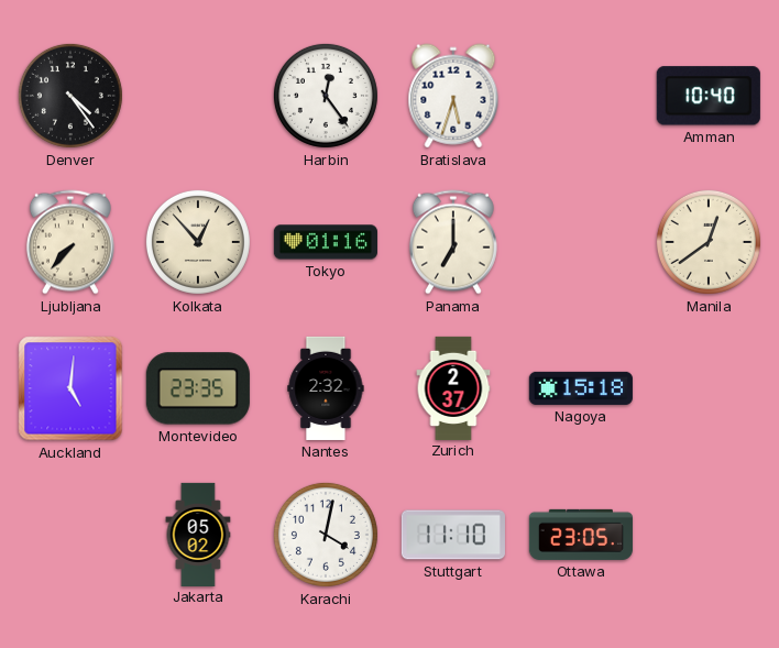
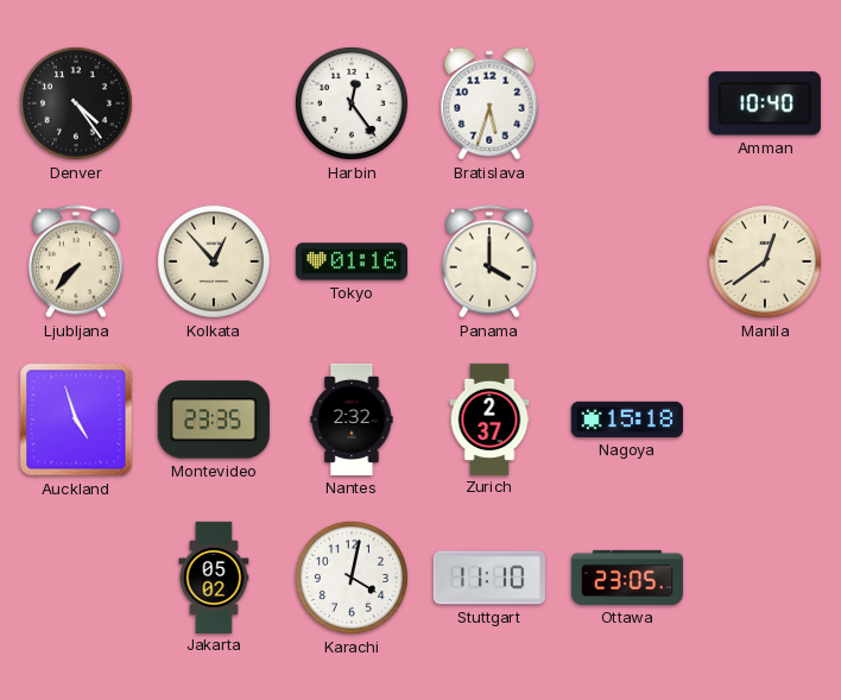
Panama: 7:00 -> 4:00
Auckland: 5:01 -> 4:57
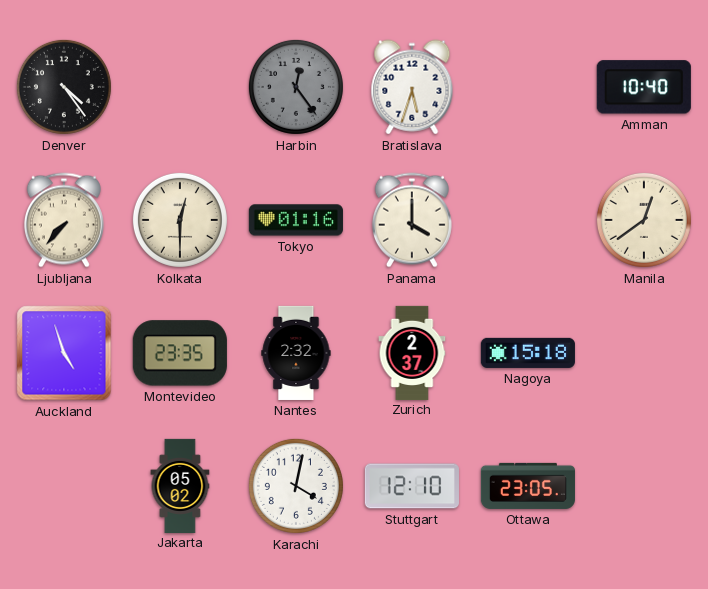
Harbin dial: white -> grey
Kolkata: 12:53 -> 12:30
Stuttgart: 11:10 -> 12:10
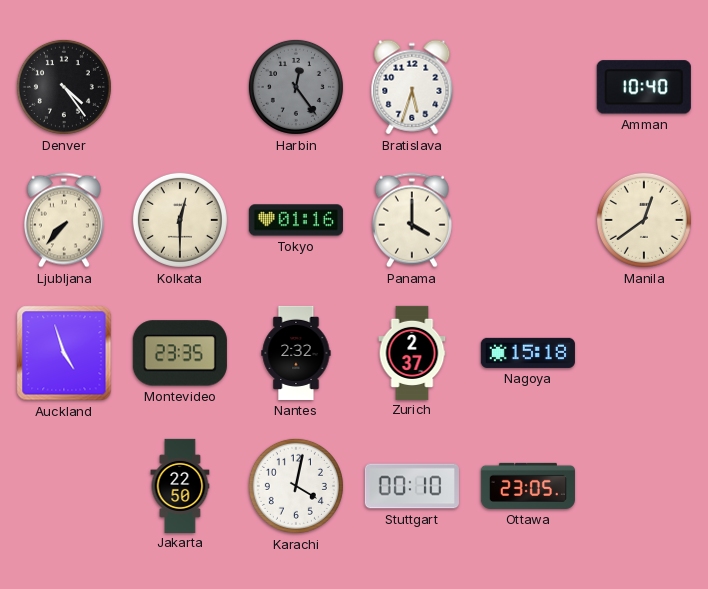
Jakarta: 05:02 -> 22:50
Stuttgart: 12:10 -> 00:10
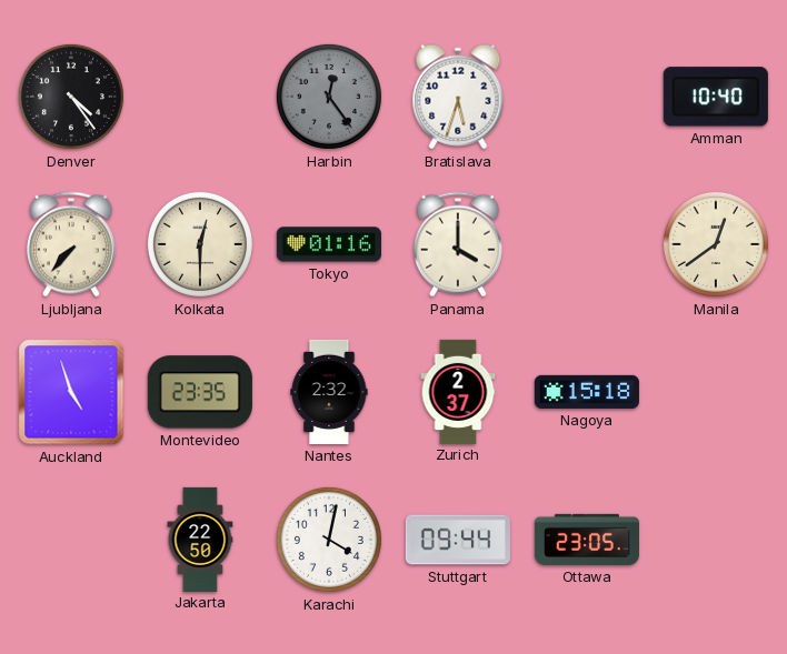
Stuttgart: 00:10 -> 09:44
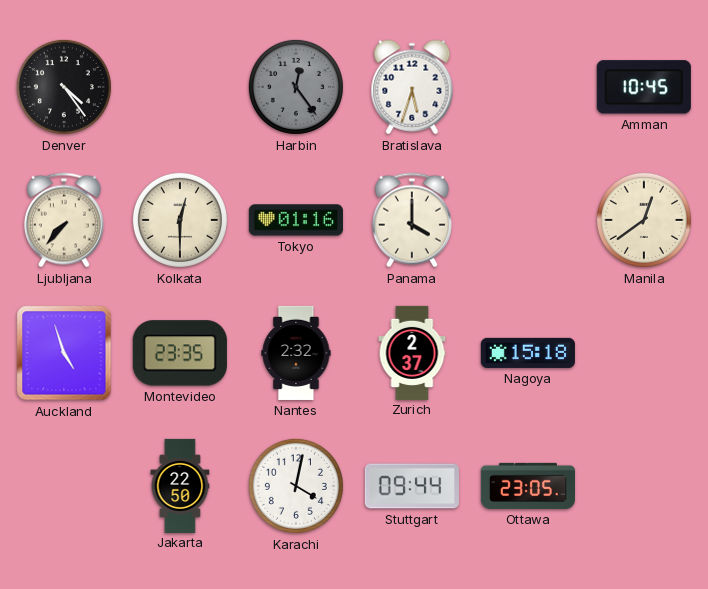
Amman: 10:40 -> 10:45
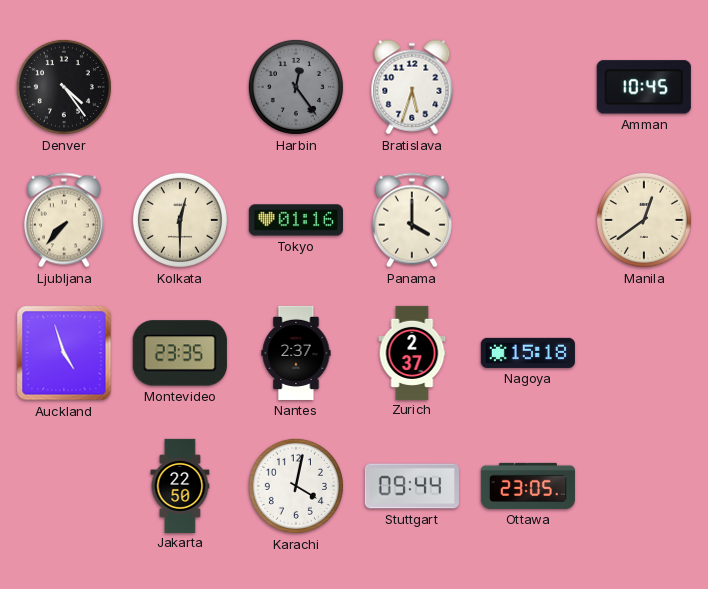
Nantes: 2:32 -> 2:37
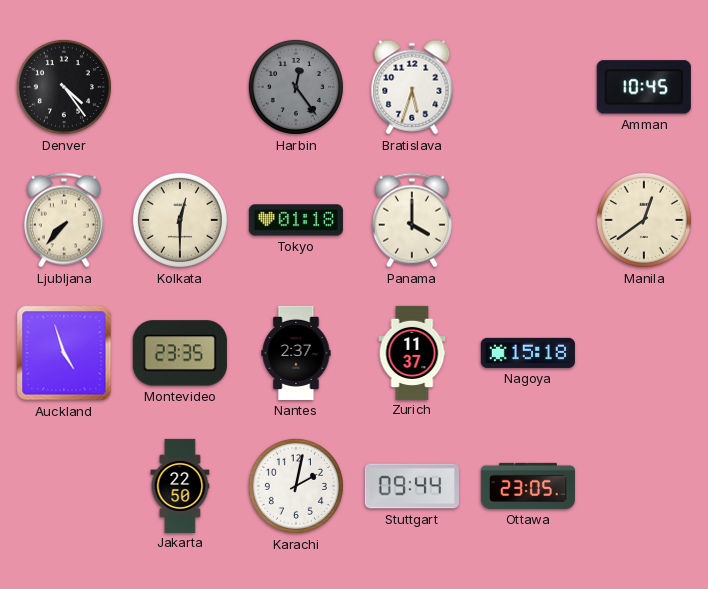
Tokyo: 01:16 -> 01:18
Zurich: 2:37 -> 11:37
Karachi: 4:02 -> 2:02
